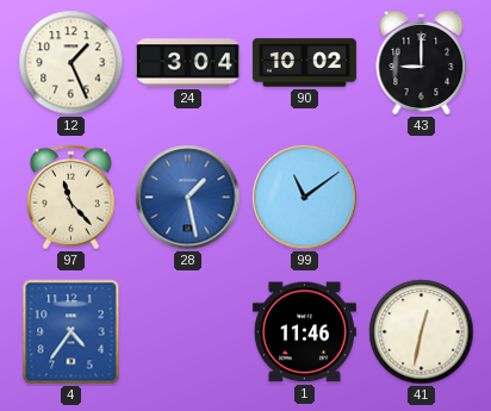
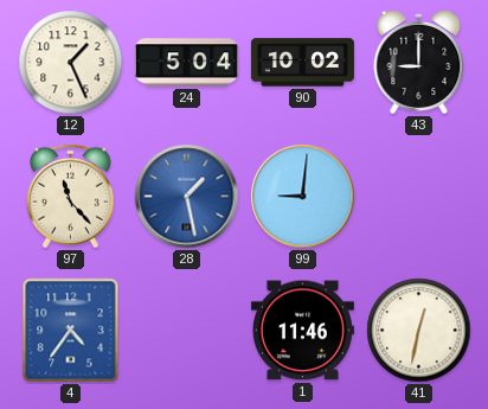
24: 3:04 -> 5:04
99: 11:09 -> 9:01
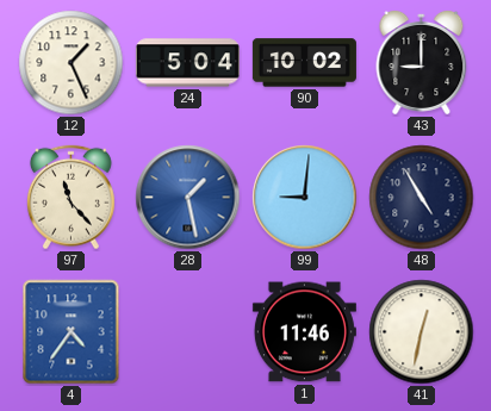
48: none -> 4:55
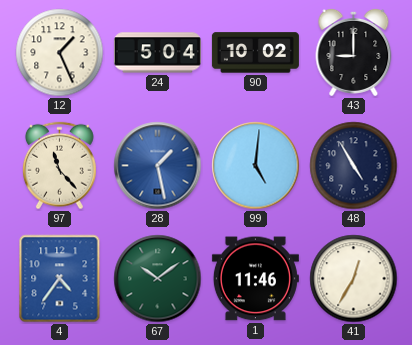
99: 9:01 -> 5:01
67: none -> 10:09
41: 12:32 -> 12:35
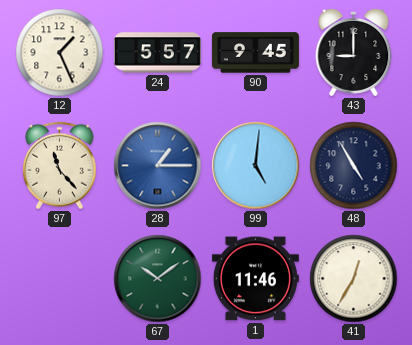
24: 5:04 -> 5:57
90: 10:02 -> 9:45
28: 1:28 -> 1:15
4: 4:36 -> none
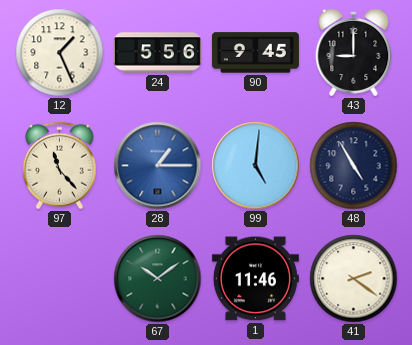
24: 5:57 -> 5:56
41: 12:35 -> 2:21
